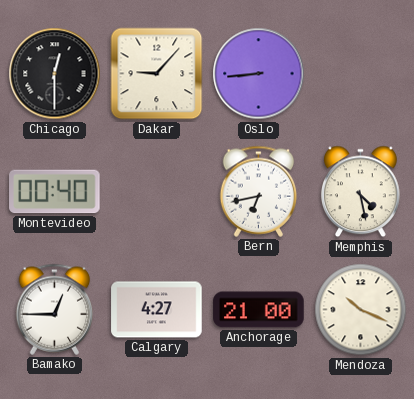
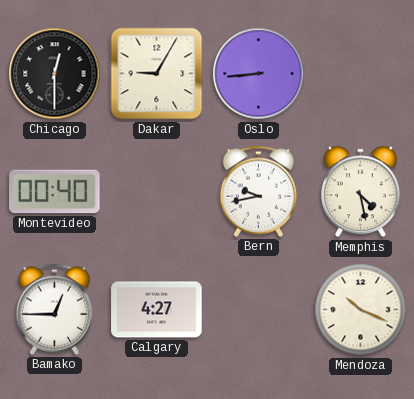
Dakar: 9:07 -> 9:05
Bern: 6:43 -> 9:43
Anchorage: 21:00 -> none
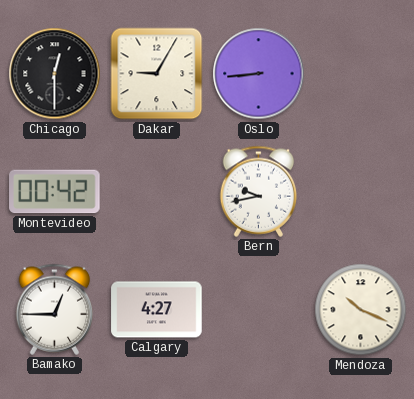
Montevideo: 00:40 -> 00:42
Memphis: 4:28 -> none
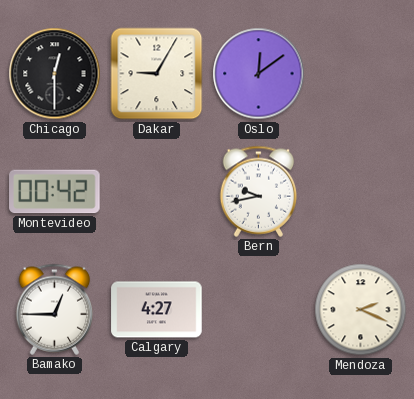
Oslo: 8:44 -> 12:09
Mendoza: 10:19 -> 2:19
